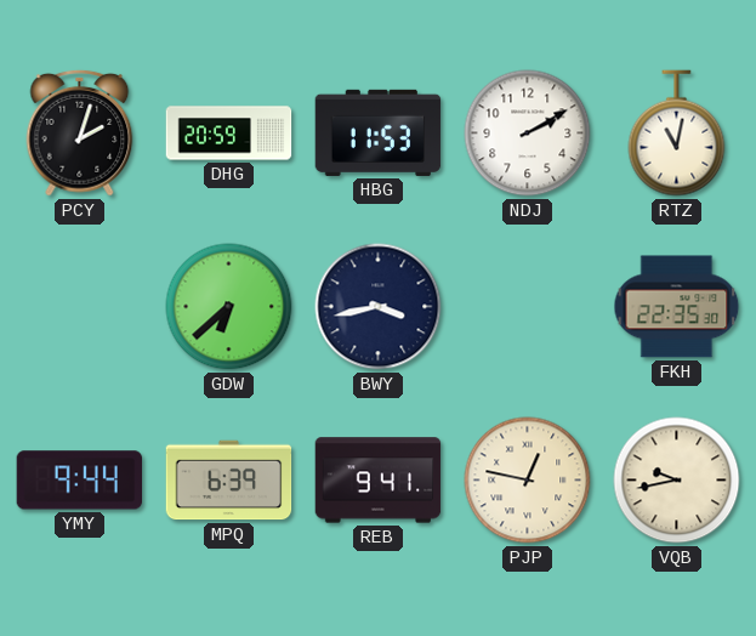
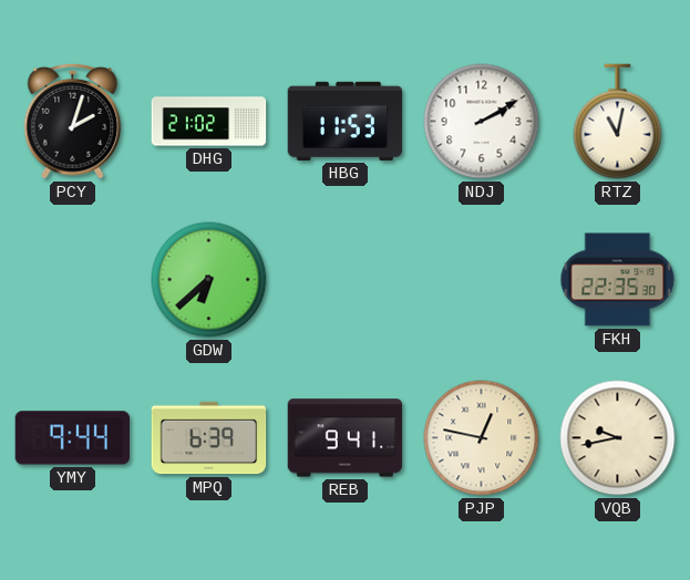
DHG: 20:59 -> 21:02
BWY: 3:43 -> none
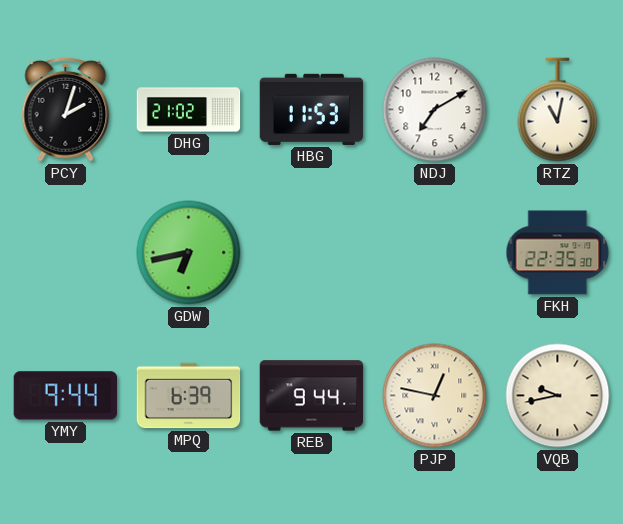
NDJ: 2:10 -> 7:10
GDW: 6:38 -> 6:43
REB: 9:41 -> 9:44
